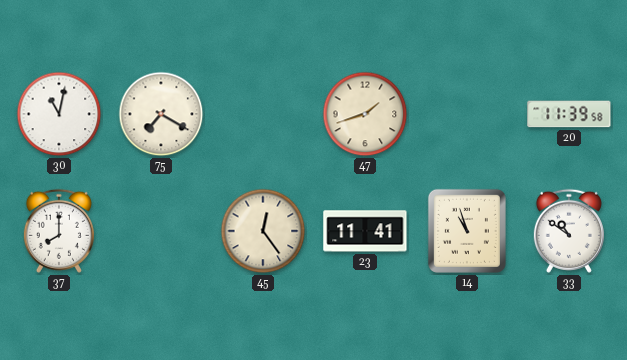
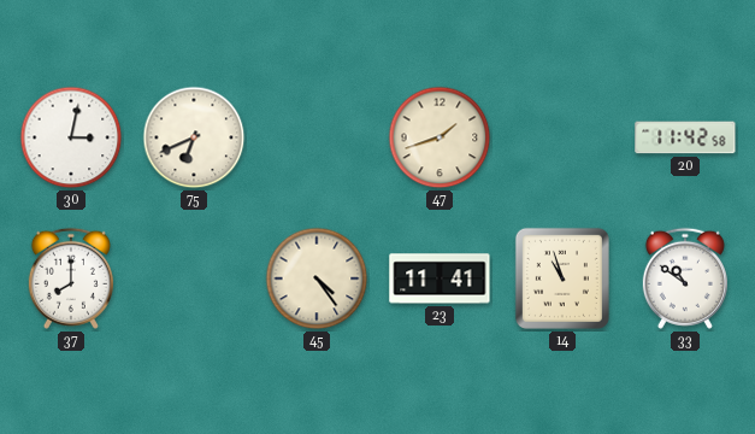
30: 11:02 -> 3:02
75: 7:20 -> 6:41
20: 11:39 -> 11:42
45: 12:24 -> 4:24
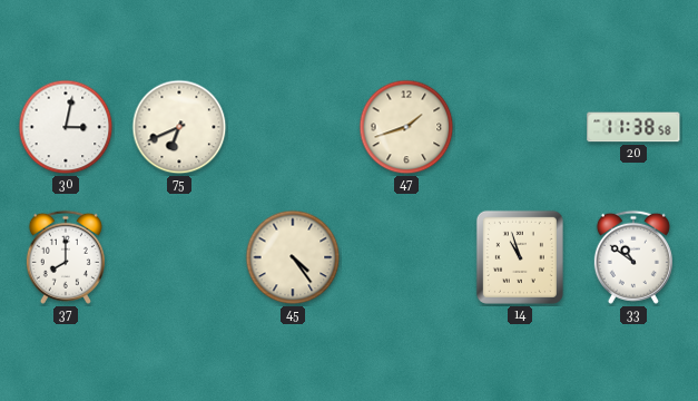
20: 11:42 -> 11:38
23: 11:41 -> none
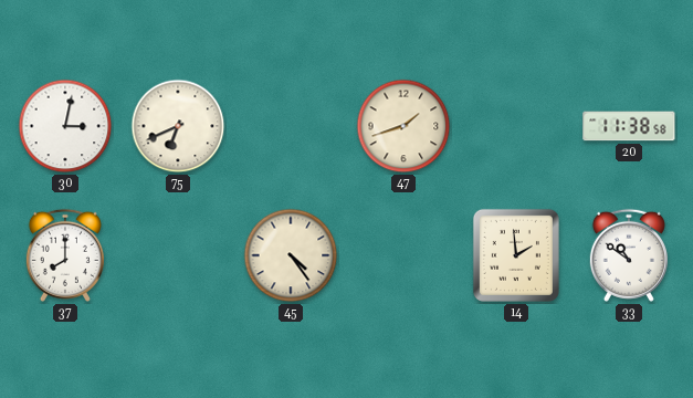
14: 10:57 -> 1:59
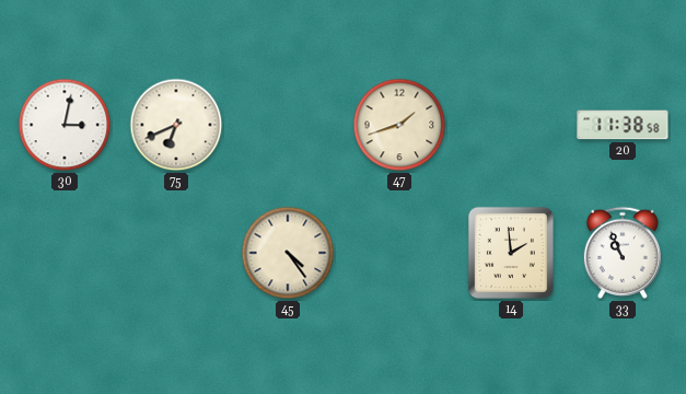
37: 8:00 -> none
33: 10:51 -> 10:56
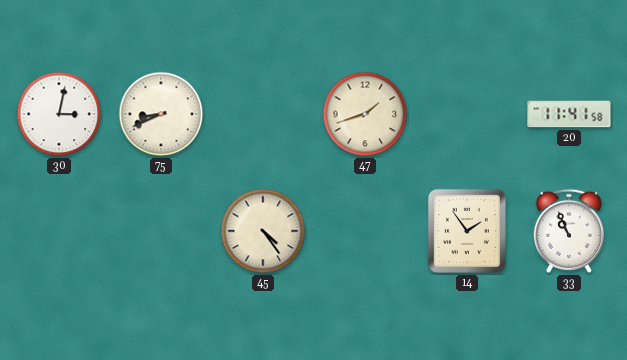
75: 6:41 -> 8:41
20: 11:38 -> 11:41
14: 1:59 -> 1:54
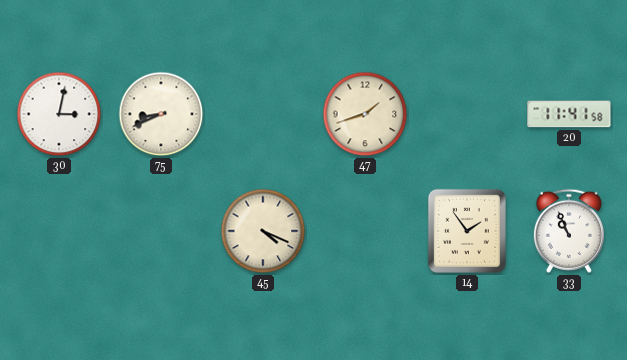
45: 4:24 -> 4:19
